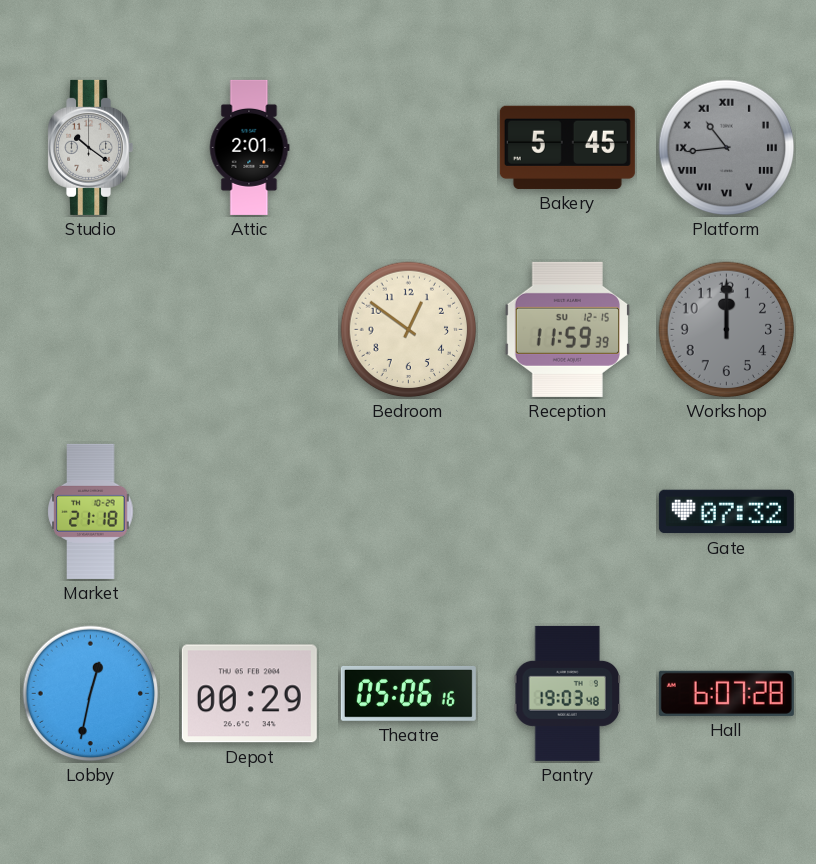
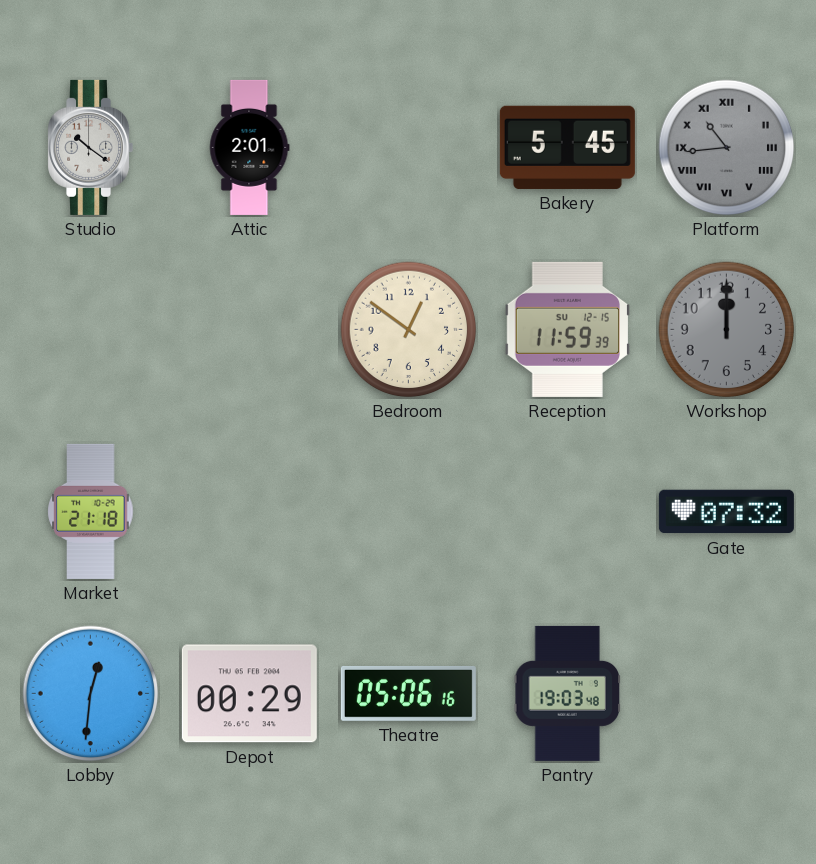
Lobby: 12:32 -> 12:31
Hall: 6:07 -> none
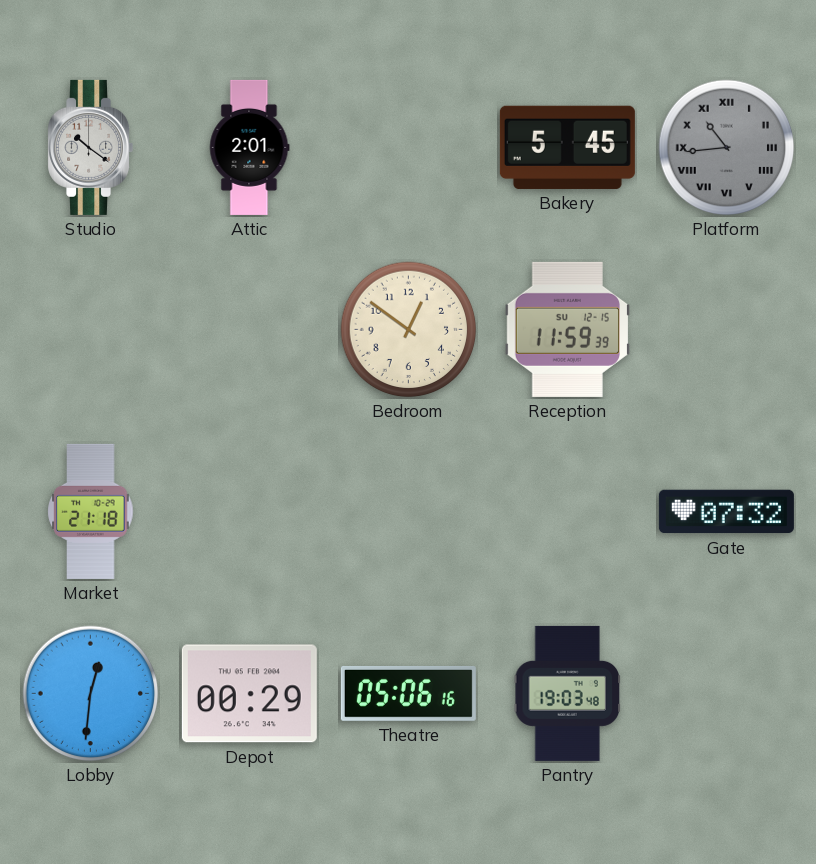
Workshop: 12:00 -> none
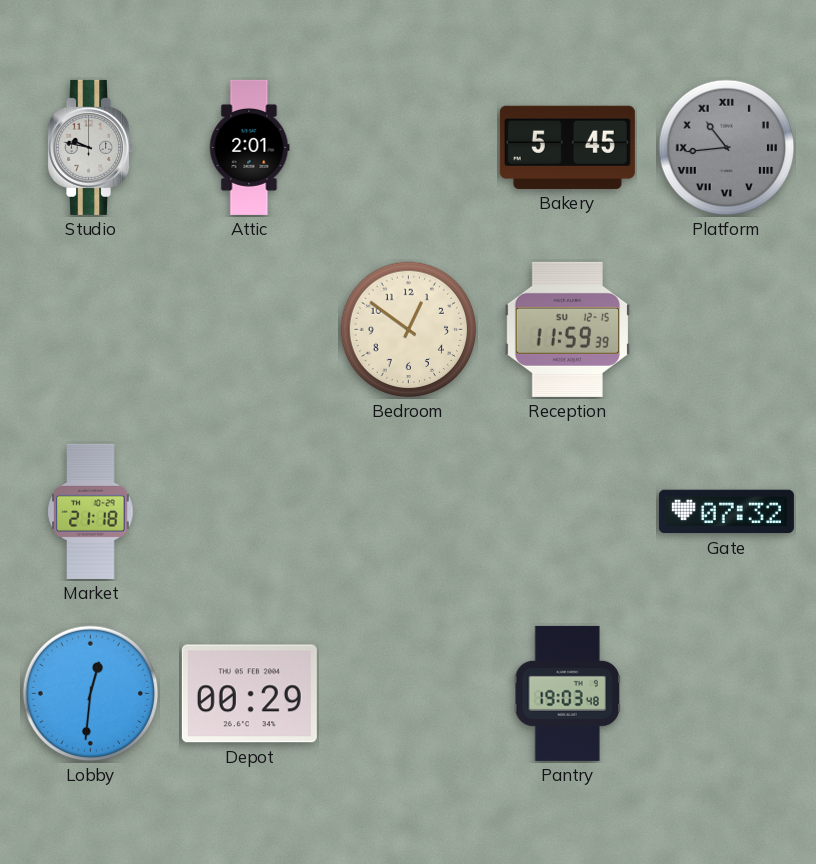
Studio: 10:21 -> 9:47
Theatre: 05:06 -> none
